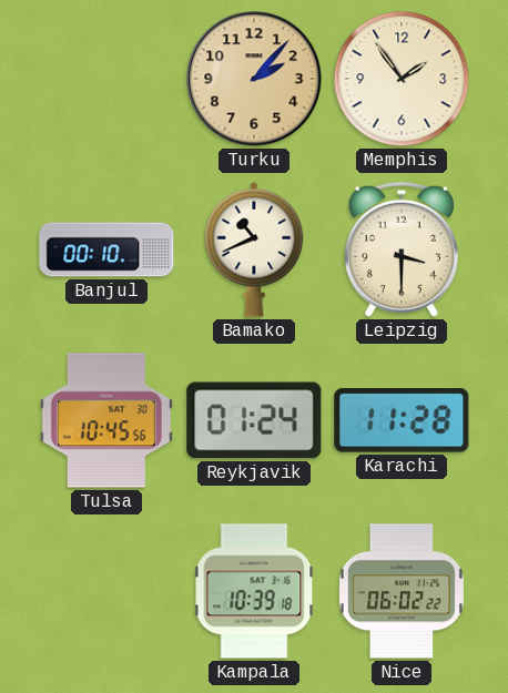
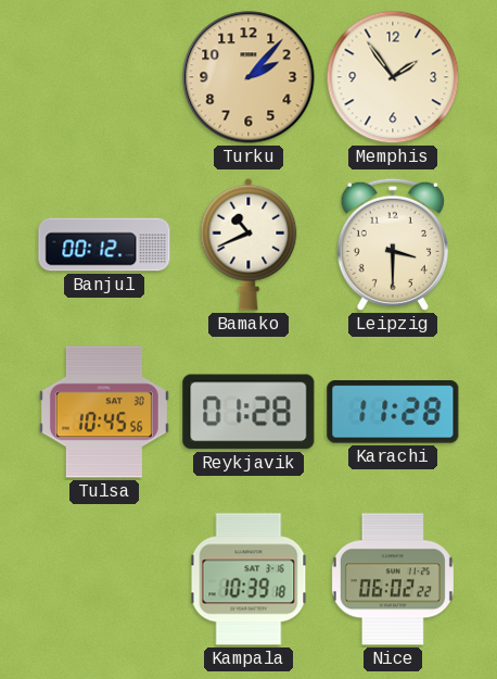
Banjul: 00:10 -> 00:12
Reykjavik: 01:24 -> 01:28
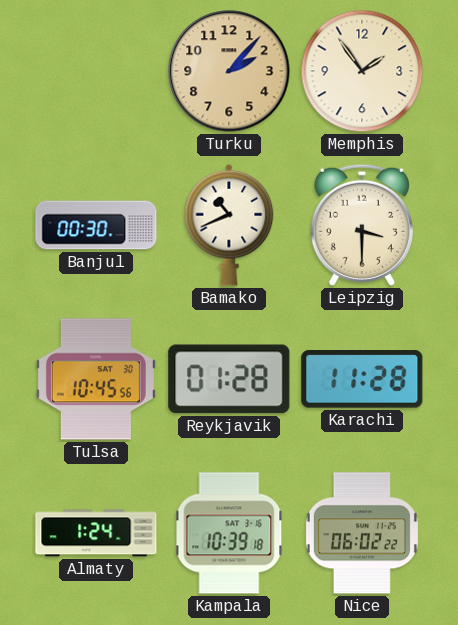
Banjul: 00:12 -> 00:30
Almaty: none -> 1:24
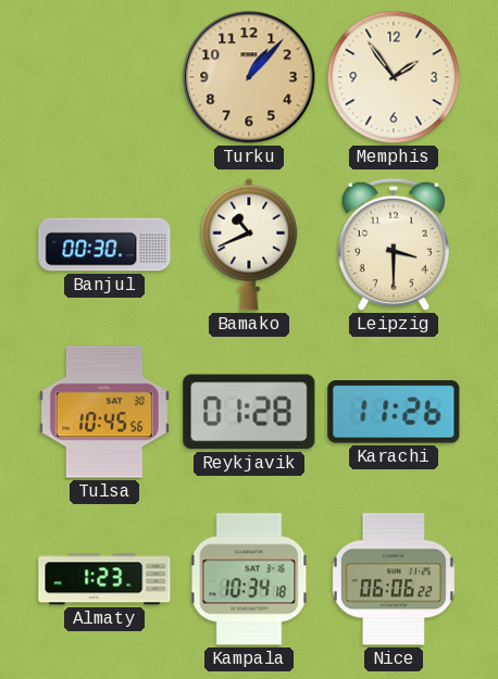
Turku: 2:07 -> 1:07
Karachi: 11:28 -> 11:26
Almaty: 1:24 -> 1:23
Kampala: 10:39 -> 10:34
Nice: 06:02 -> 06:06
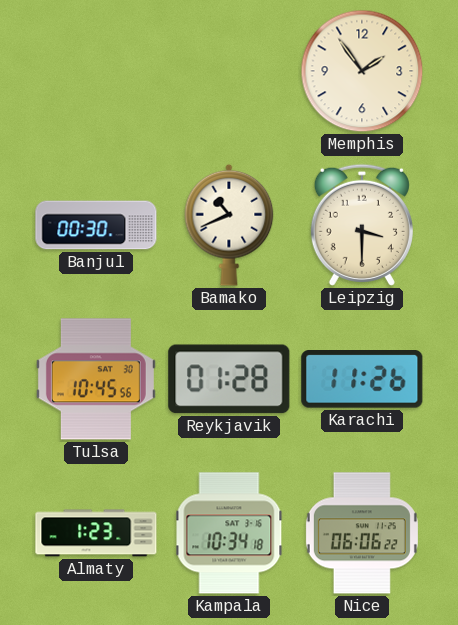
Turku: 1:07 -> none
